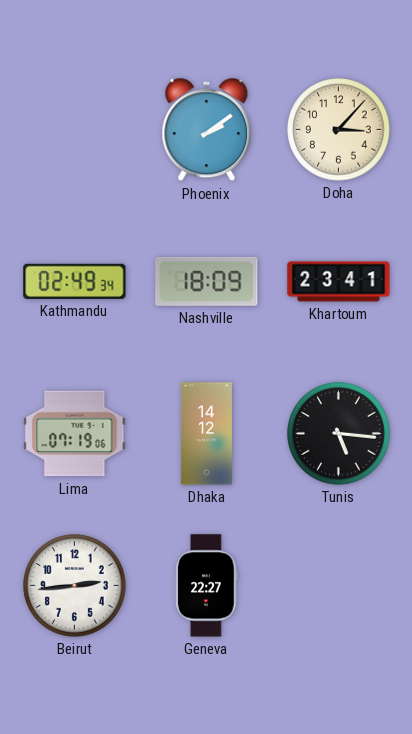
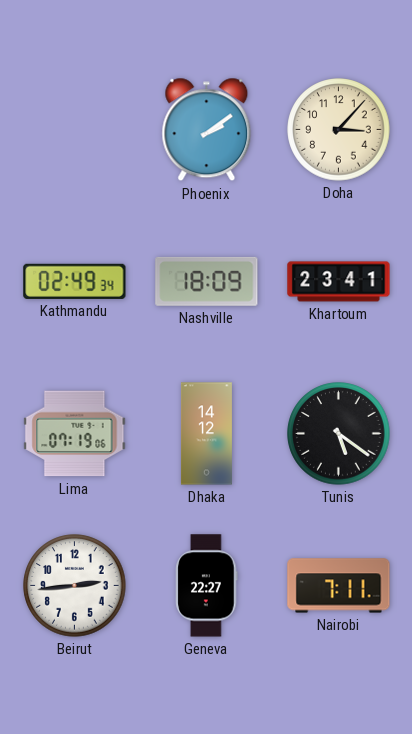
Tunis: 5:16 -> 5:21
Nairobi: none -> 7:11
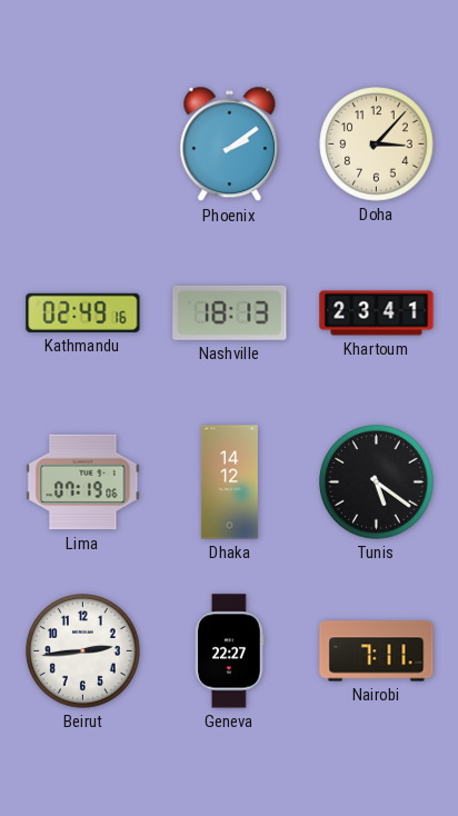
Kathmandu: 02:49:34 -> 02:49:16
Nashville: 18:09 -> 18:13
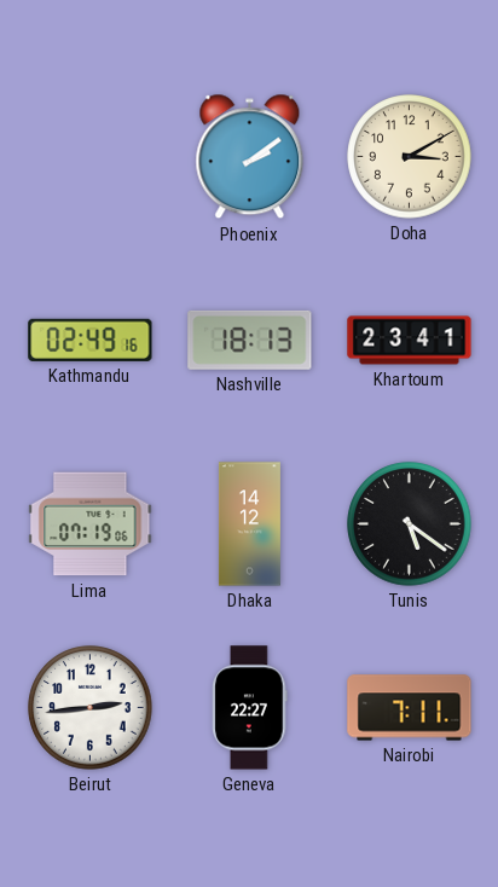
Doha: 3:07 -> 3:10
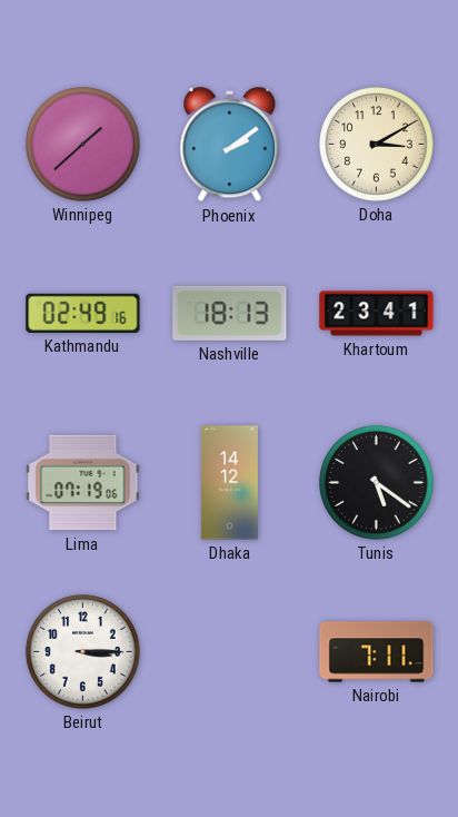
Winnipeg: none -> 1:38
Beirut: 2:44 -> 3:15
Geneva: 22:27 -> none
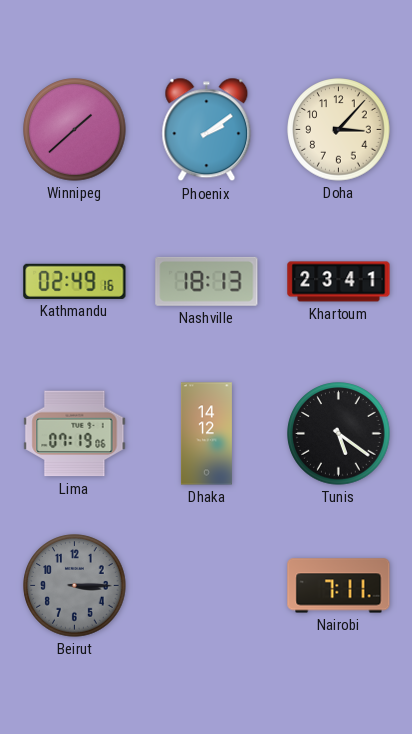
Doha: 3:10 -> 3:07
Beirut dial: white -> grey
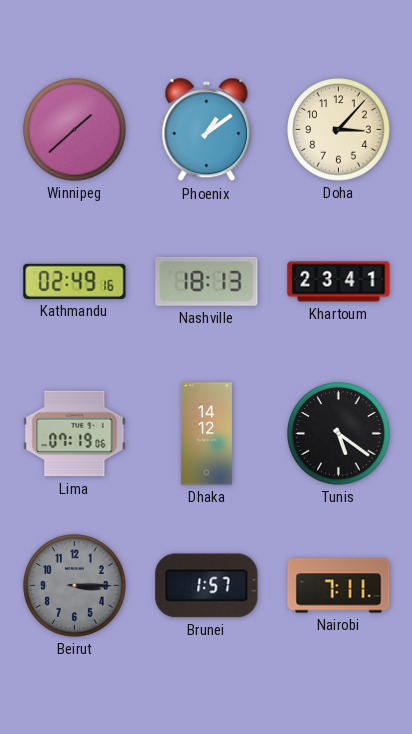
Phoenix: 2:09 -> 1:09
Brunei: none -> 1:57
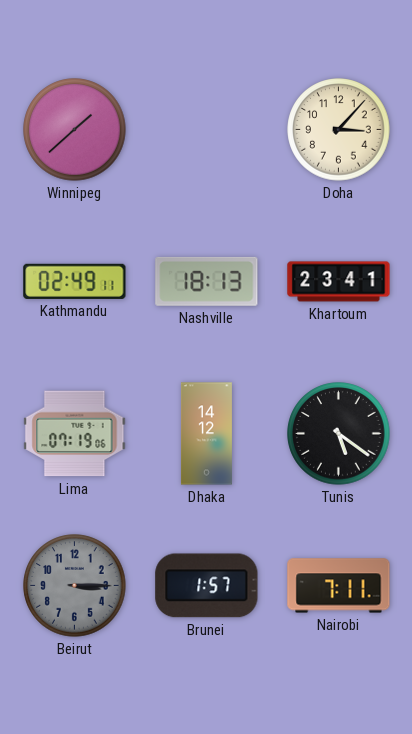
Phoenix: 1:09 -> none
Kathmandu: 02:49:16 -> 02:49:11
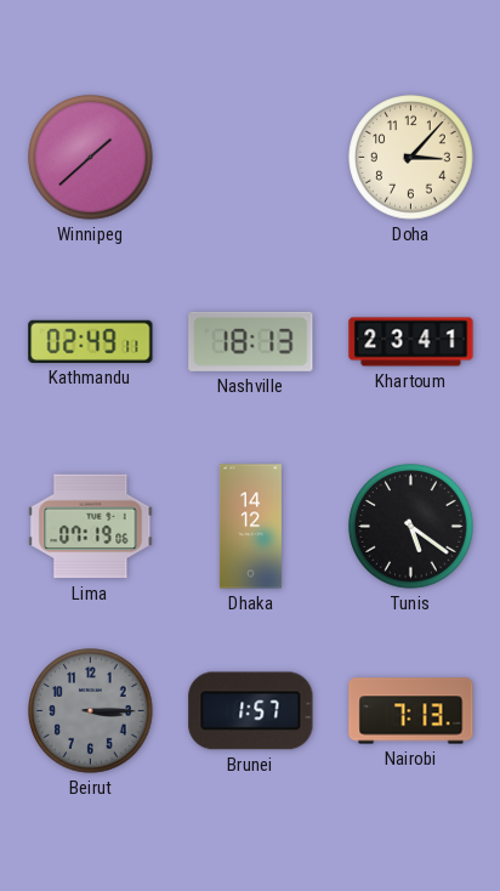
Nairobi: 7:11 -> 7:13
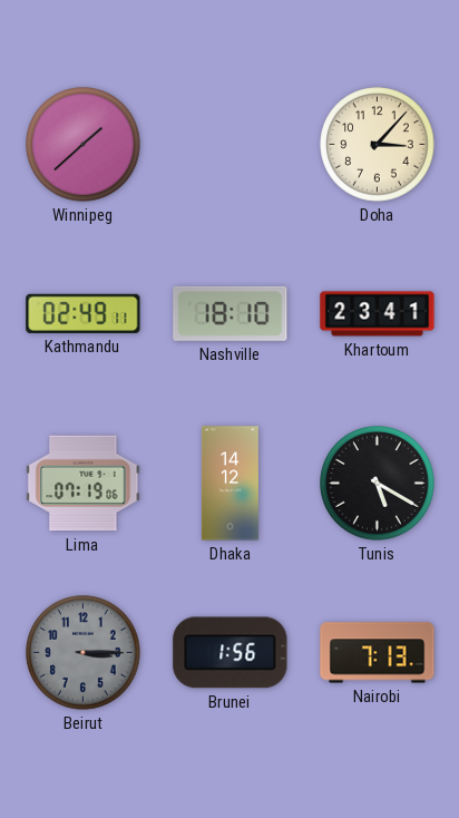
Nashville: 18:13 -> 18:10
Tunis: 5:21 -> 5:20
Brunei: 1:57 -> 1:56
